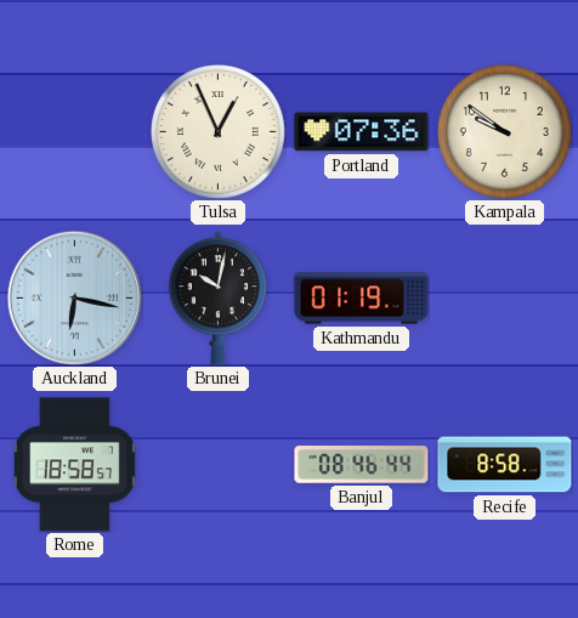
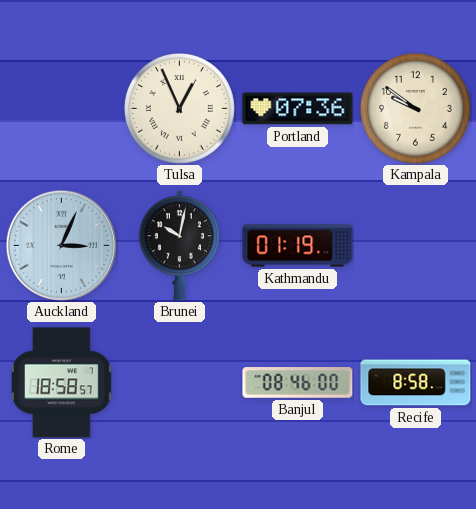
Auckland: 6:17 -> 3:04
Banjul: 08:46:44 -> 08:46:00
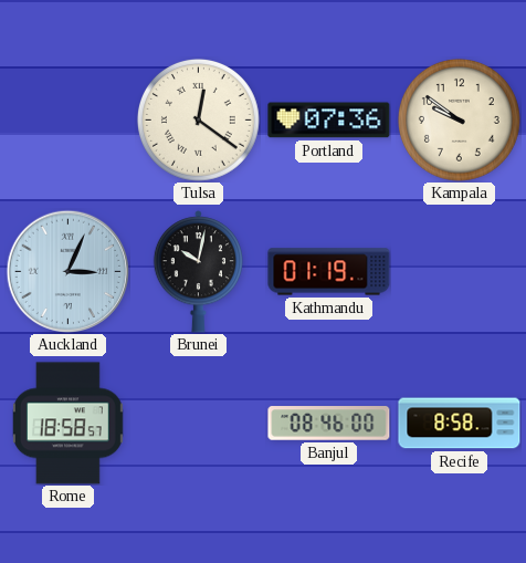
Tulsa: 12:56 -> 12:21
